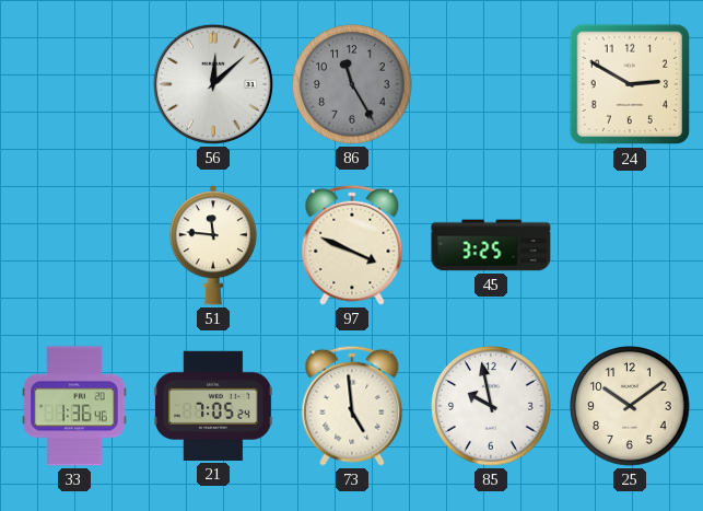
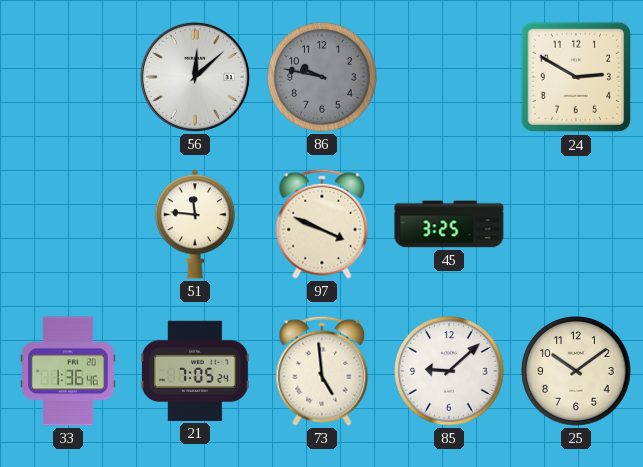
86: 11:25 -> 9:47
85: 9:58 -> 9:08
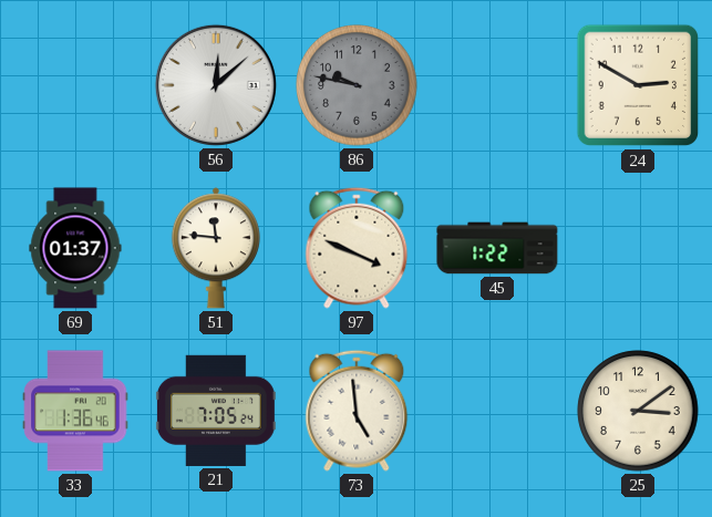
69: none -> 01:37
45: 3:25 -> 1:22
85: 9:08 -> none
25: 10:09 -> 3:09
